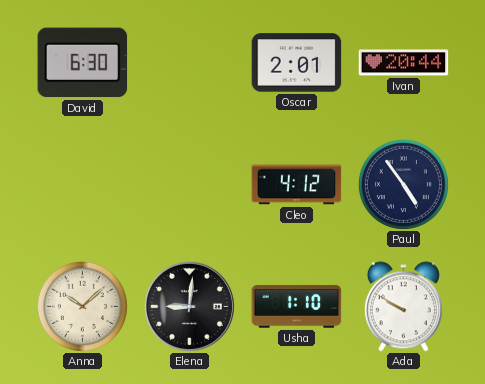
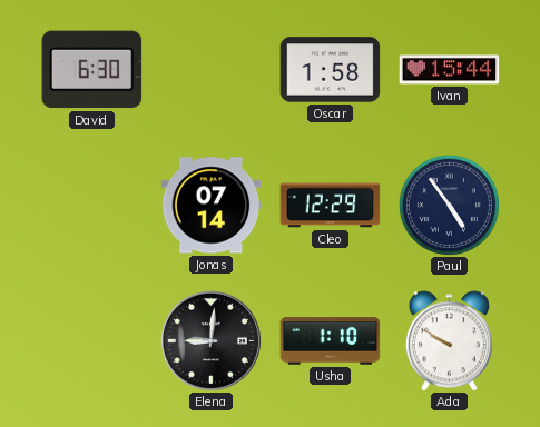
Oscar: 2:01 -> 1:58
Ivan: 20:44 -> 15:44
Jonas: none -> 07:14
Cleo: 4:12 -> 12:29
Anna: 10:08 -> none
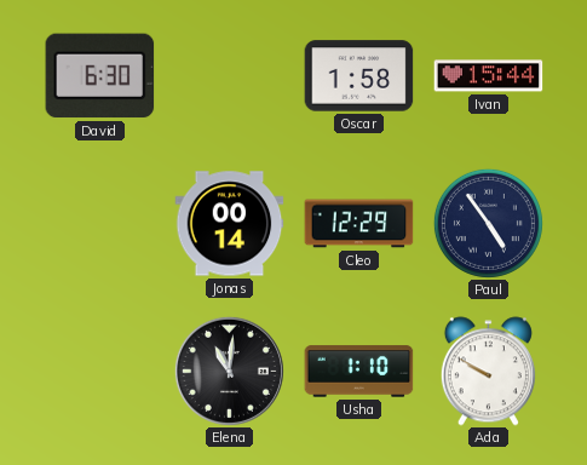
Jonas: 07:14 -> 00:14
Elena: 9:01 -> 11:01
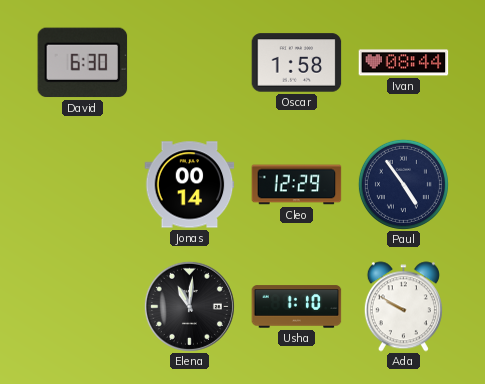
Ivan: 15:44 -> 08:44
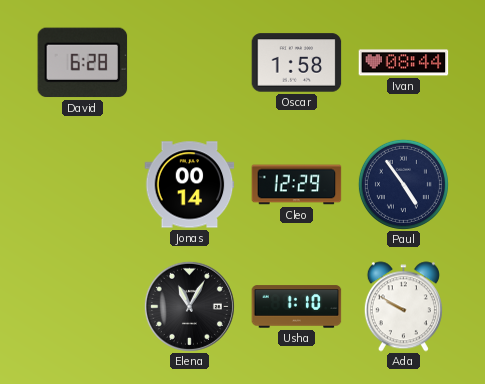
David: 6:30 -> 6:28
Elena: 11:01 -> 11:05
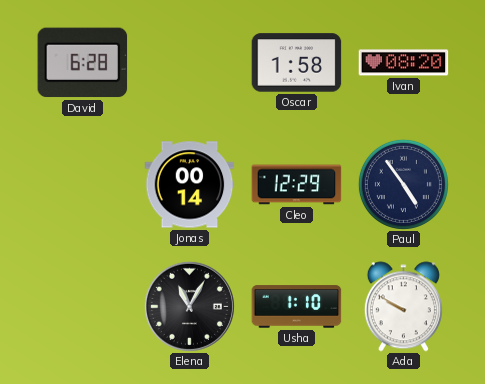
Ivan: 08:44 -> 08:20
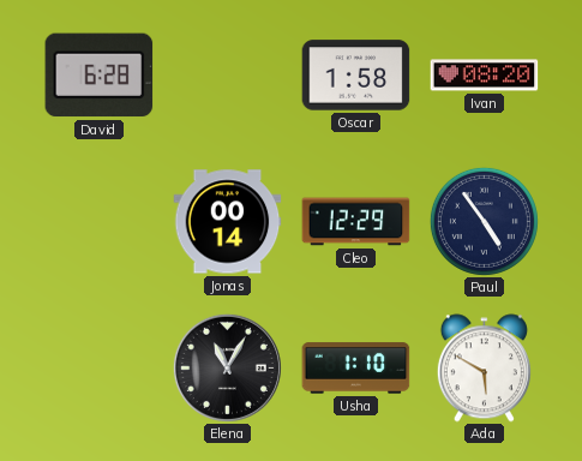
Ada: 9:50 -> 5:50
